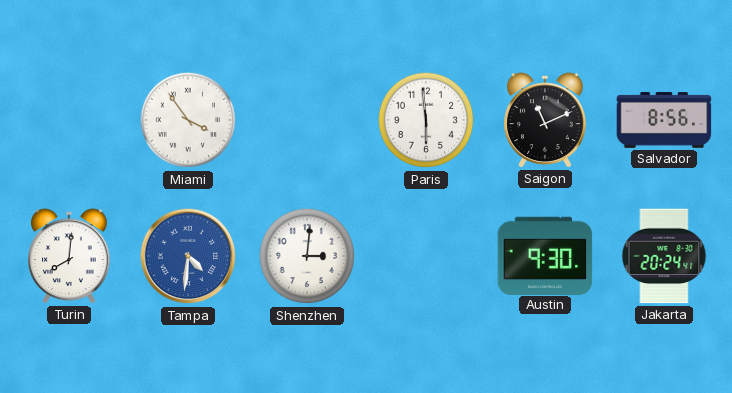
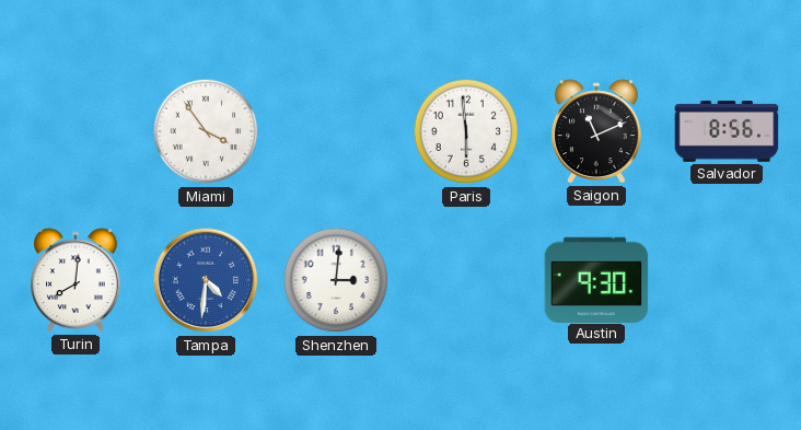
Jakarta: 20:24 -> none
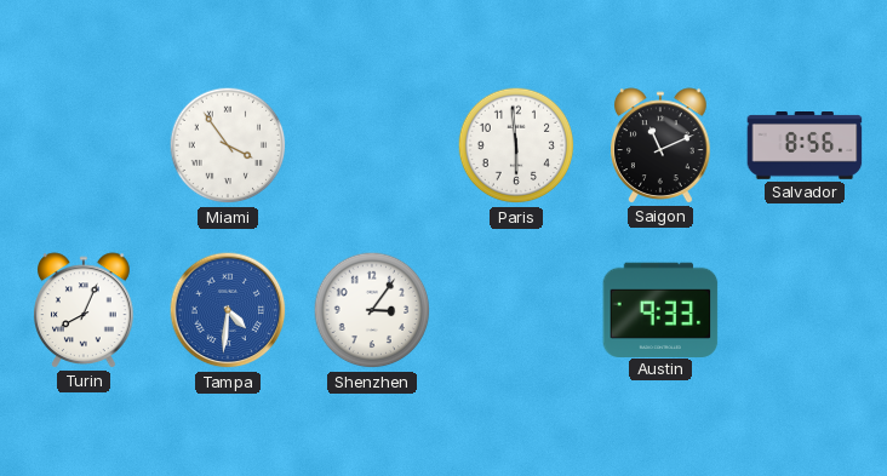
Turin: 8:01 -> 8:04
Shenzhen: 3:01 -> 3:06
Austin: 9:30 -> 9:33
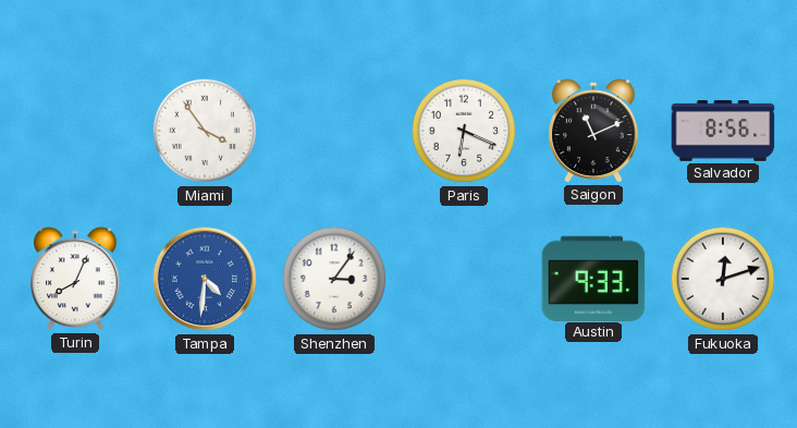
Paris: 5:59 -> 6:19
Fukuoka: none -> 12:12
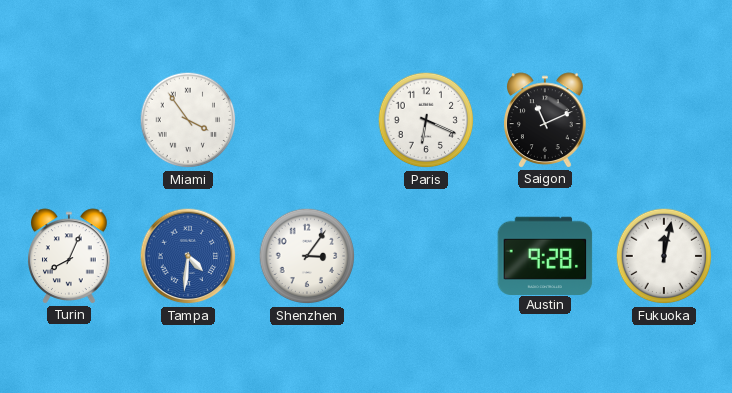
Salvador: 8:56 -> none
Austin: 9:33 -> 9:28
Fukuoka: 12:12 -> 12:02
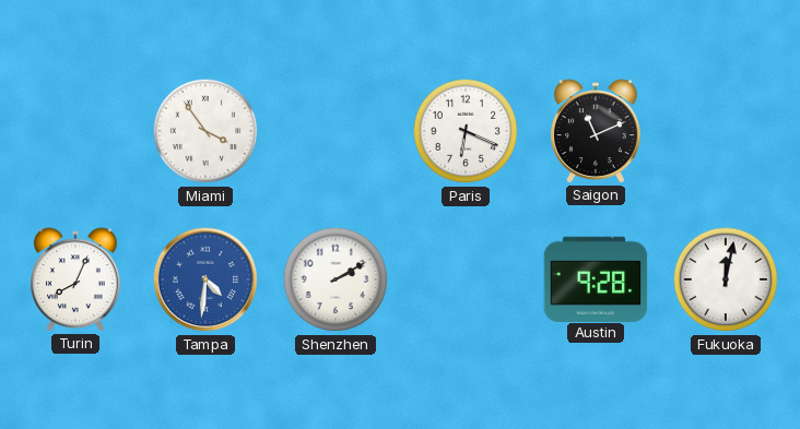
Shenzhen: 3:06 -> 2:10
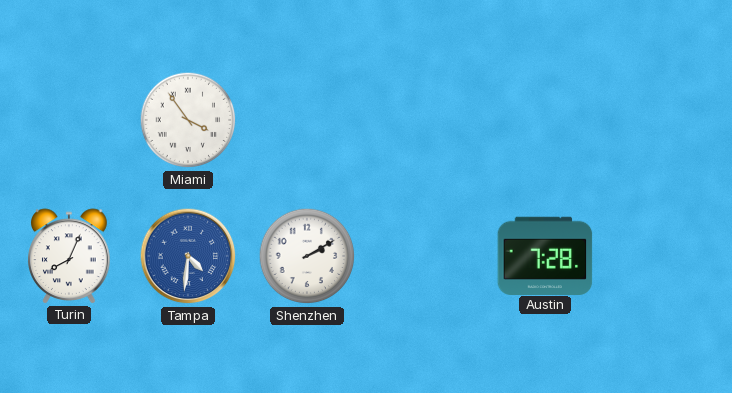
Paris: 6:19 -> none
Saigon: 11:11 -> none
Austin: 9:28 -> 7:28
Fukuoka: 12:02 -> none
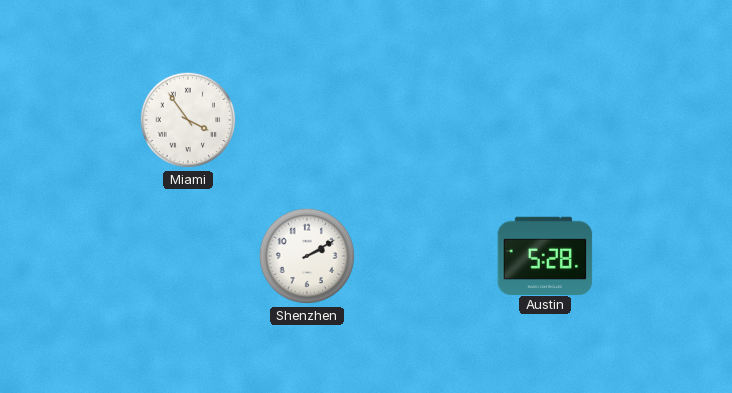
Turin: 8:04 -> none
Tampa: 4:31 -> none
Austin: 7:28 -> 5:28
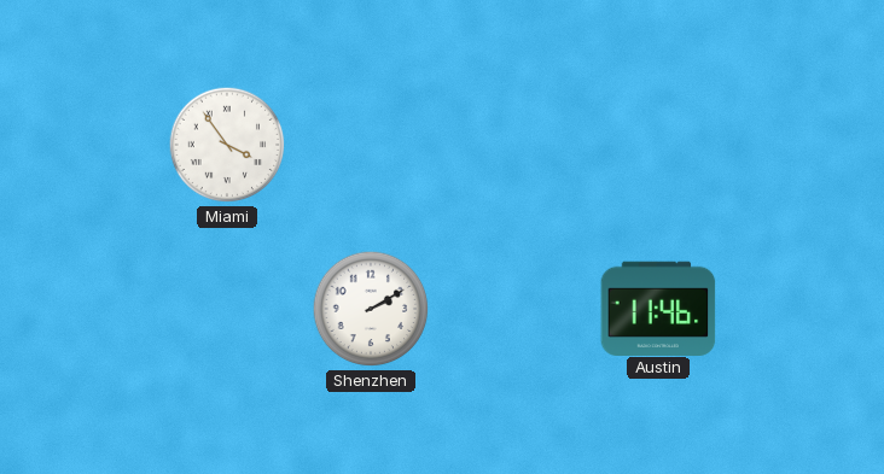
Austin: 5:28 -> 11:46
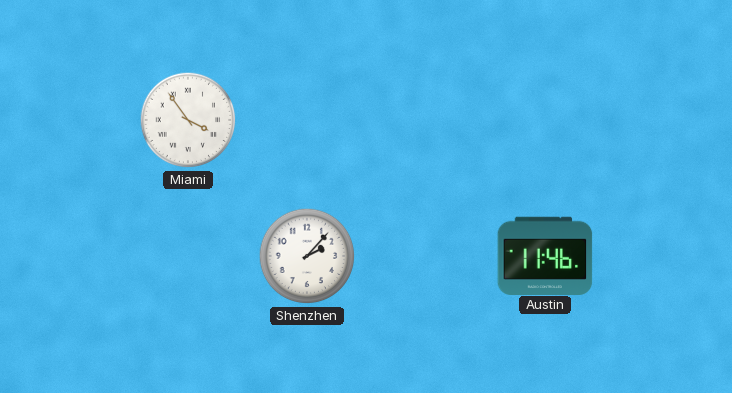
Shenzhen: 2:10 -> 2:07
